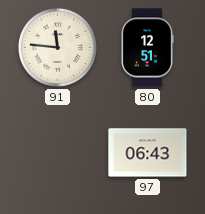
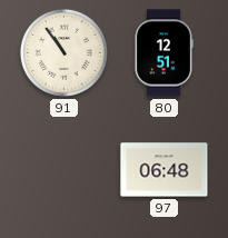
91: 11:46 -> 10:54
97: 06:43 -> 06:48
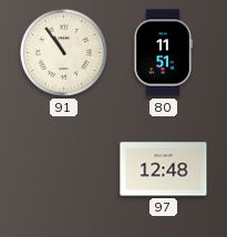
80: 12:51 -> 11:51
97: 06:48 -> 12:48
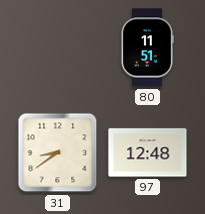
91: 10:54 -> none
31: none -> 8:39
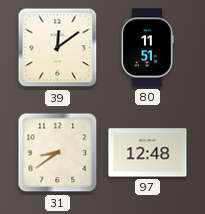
39: none -> 12:09
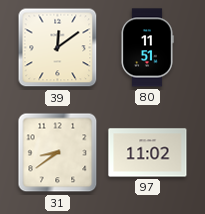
97: 12:48 -> 11:02
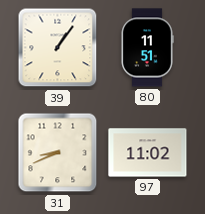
39: 12:09 -> 1:06
31: 8:39 -> 8:41
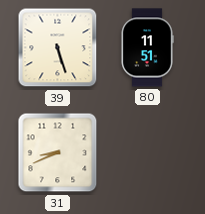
39: 1:06 -> 5:27
97: 11:02 -> none
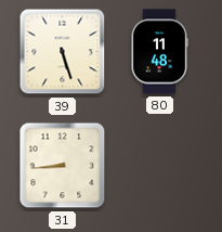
80: 11:51 -> 11:48
31: 8:41 -> 8:44
